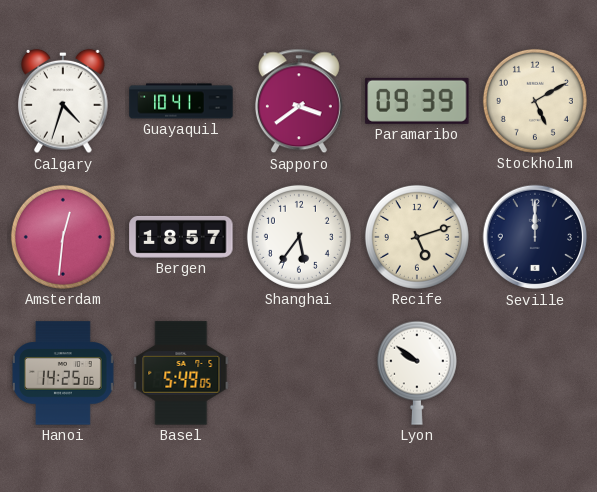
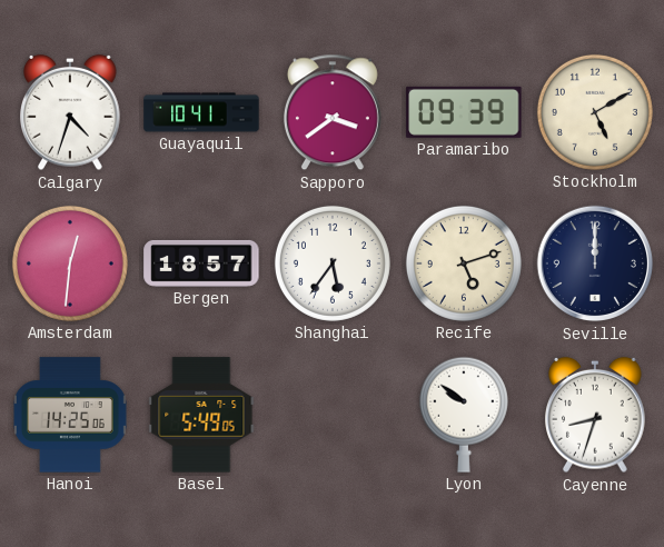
Cayenne: none -> 8:33
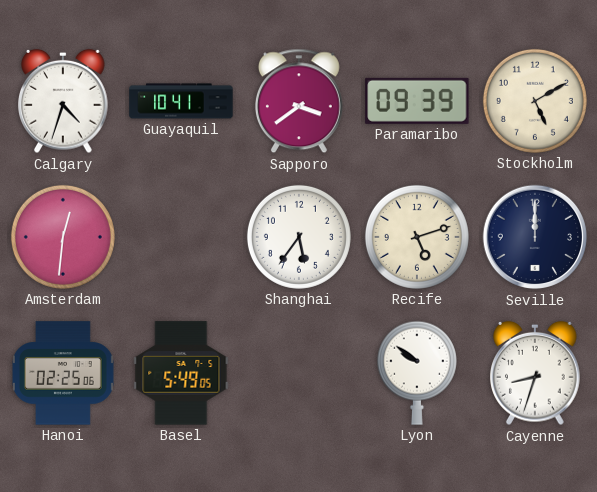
Bergen: 18:57 -> none
Hanoi: 14:25 -> 02:25
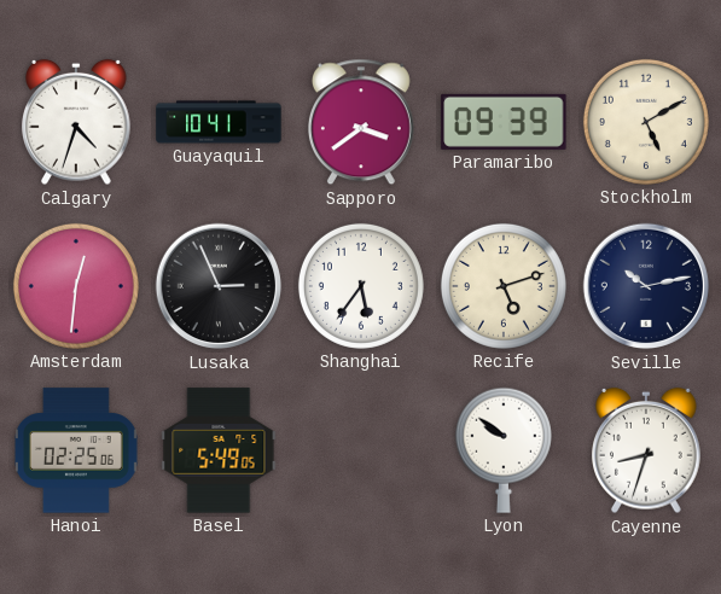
Lusaka: none -> 2:56
Seville: 12:00 -> 10:13
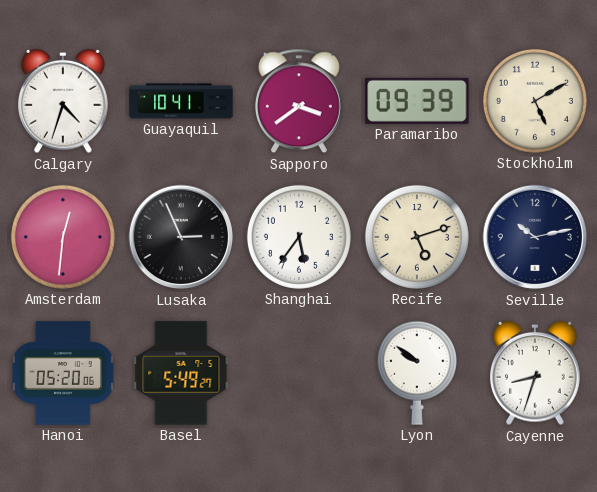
Hanoi: 02:25 -> 05:20
Basel: 5:49:05 -> 5:49:27
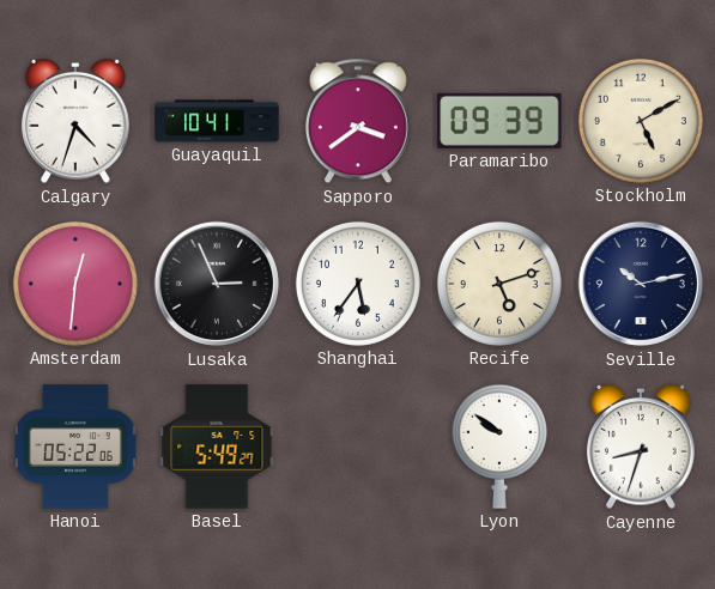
Hanoi: 05:20 -> 05:22
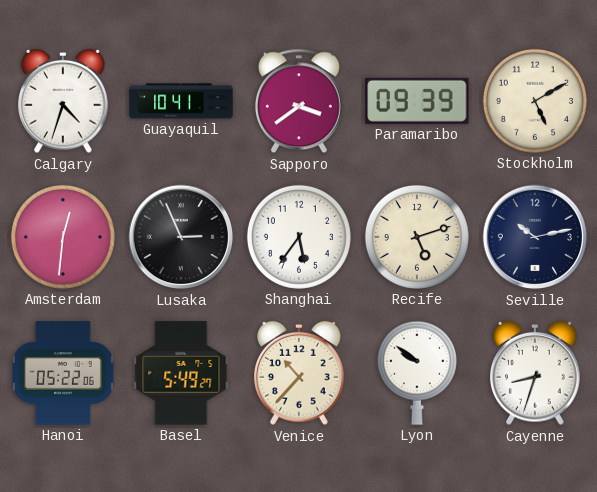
Venice: none -> 10:37
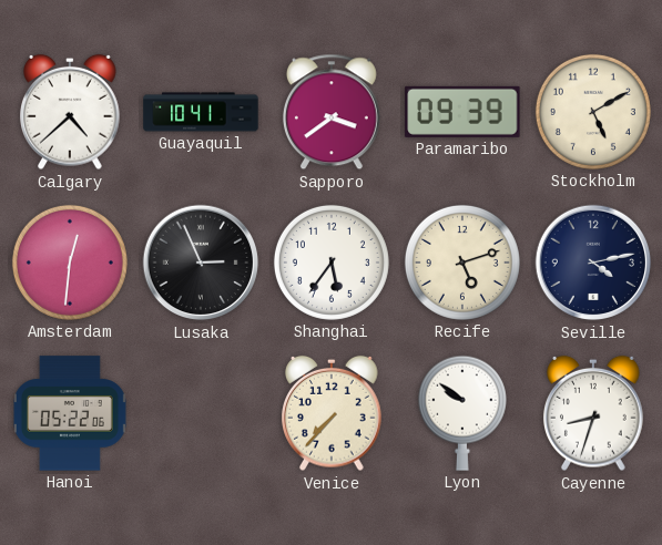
Calgary: 4:33 -> 4:38
Seville: 10:13 -> 4:13
Basel: 5:49 -> none
Venice: 10:37 -> 7:37
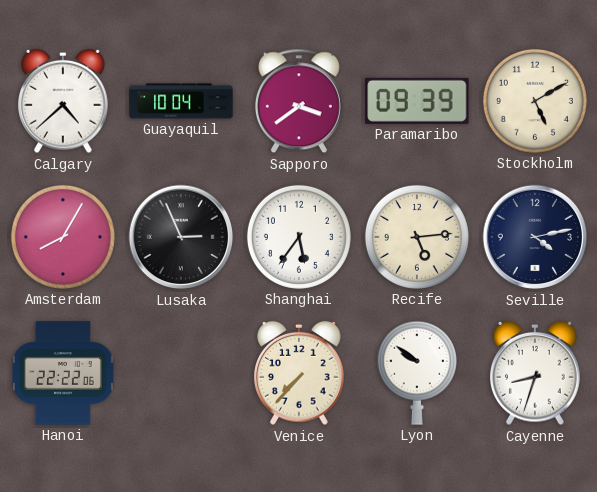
Guayaquil: 10:41 -> 10:04
Amsterdam: 12:31 -> 8:05
Recife: 5:12 -> 5:14
Hanoi: 05:22 -> 22:22
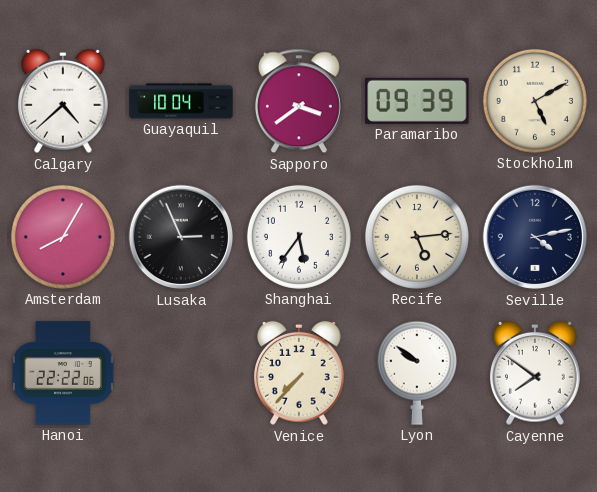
Cayenne: 8:33 -> 7:51
